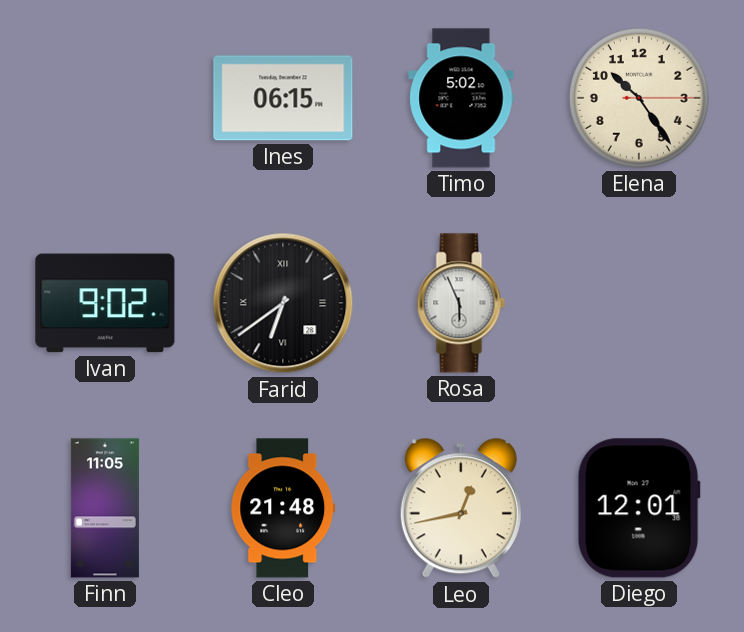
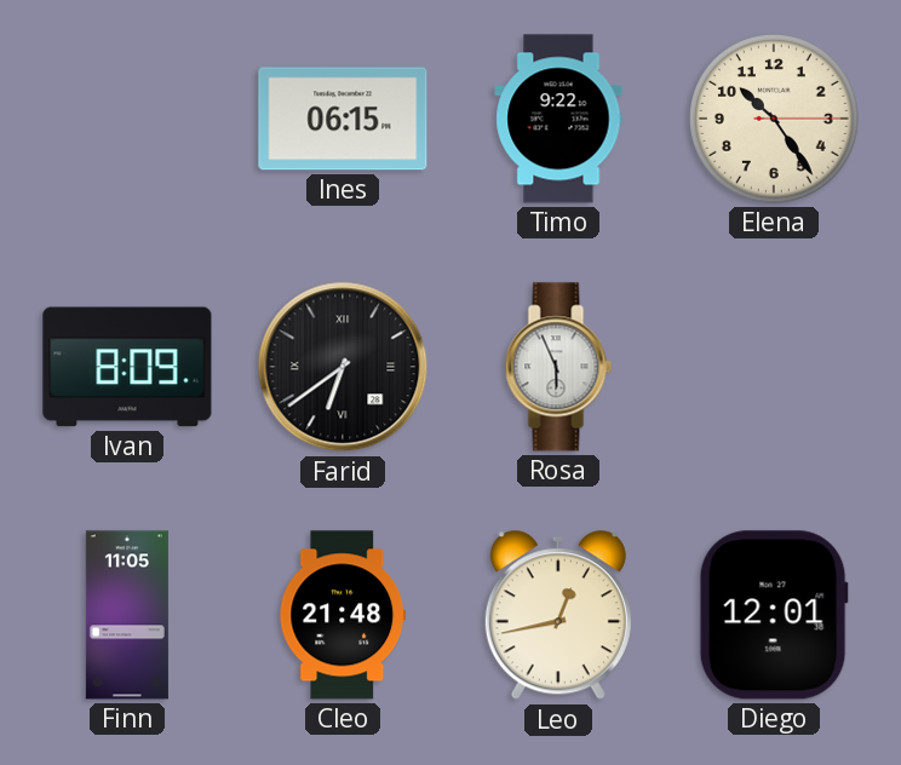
Timo: 5:02 -> 9:22
Ivan: 9:02 -> 8:09
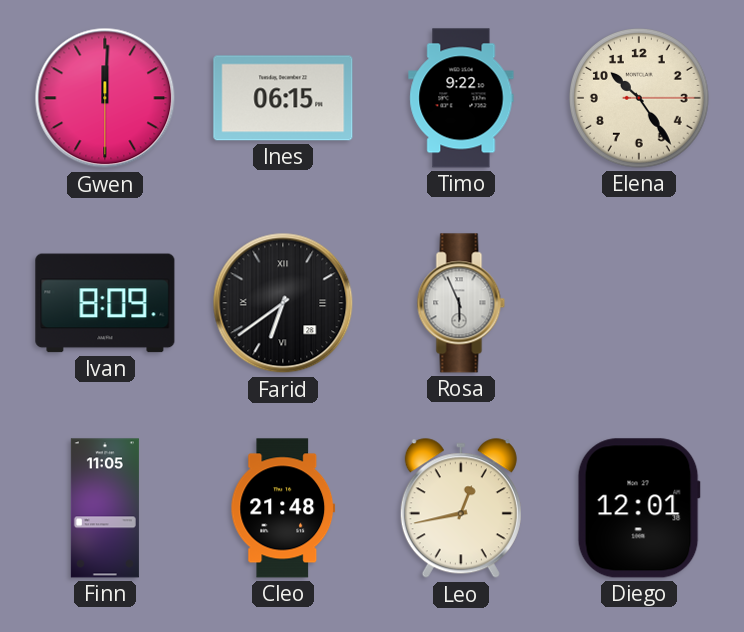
Gwen: none -> 12:00
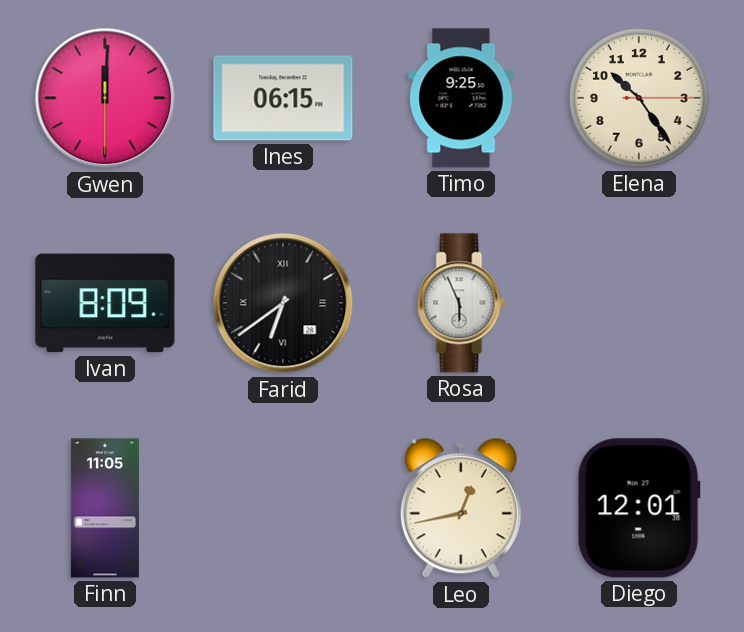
Timo: 9:22 -> 9:25
Cleo: 21:48 -> none
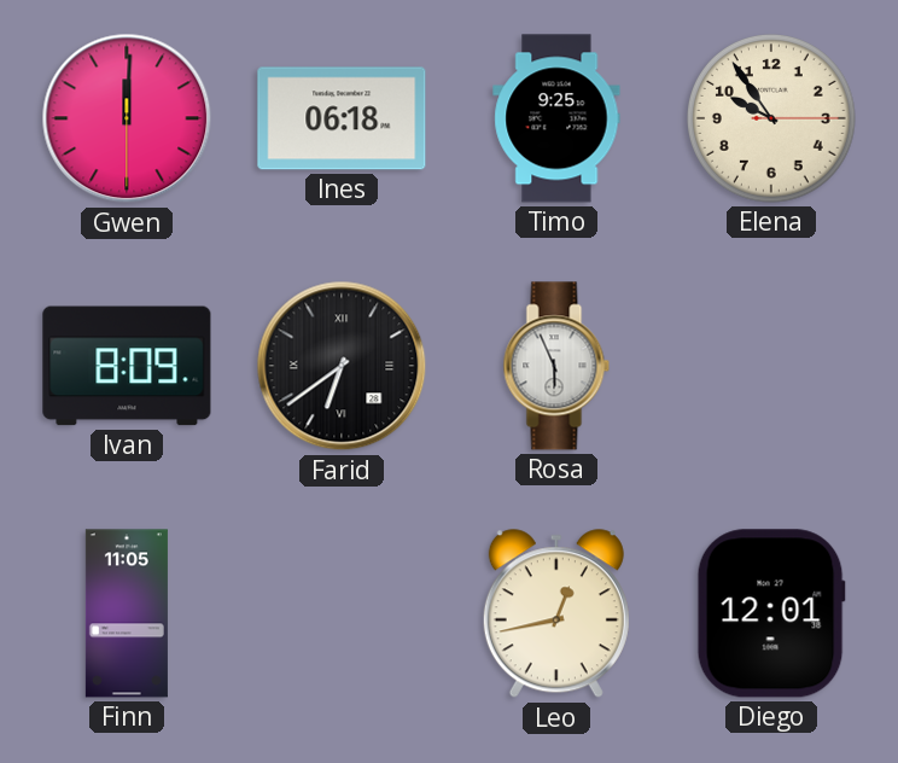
Ines: 06:15 -> 06:18
Elena: 10:24 -> 9:54
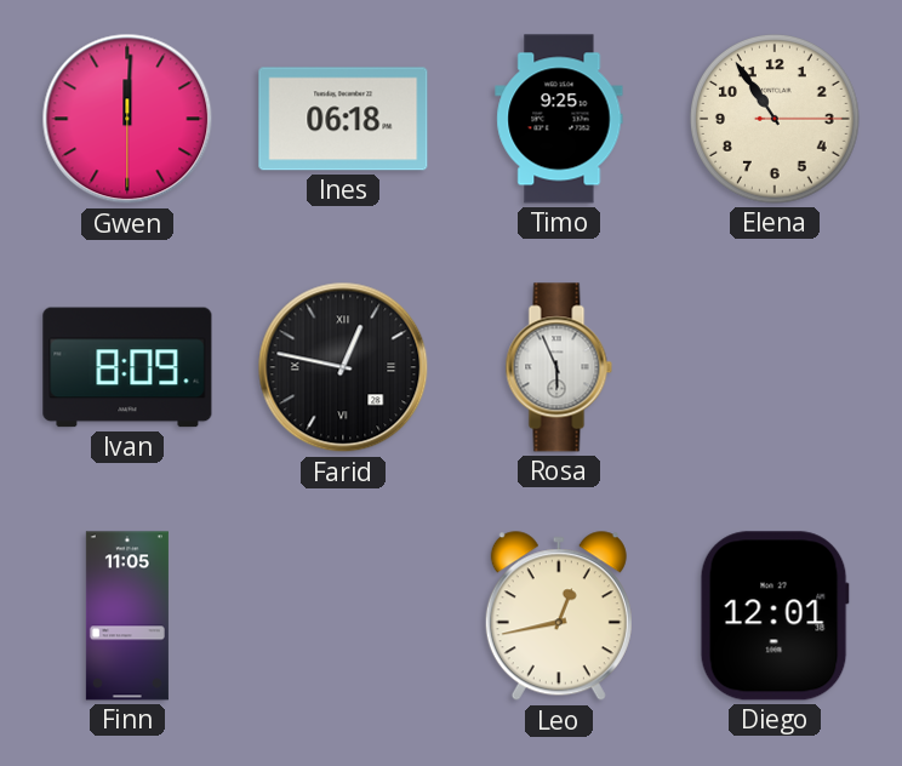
Elena: 9:54 -> 10:54
Farid: 6:39 -> 12:47
